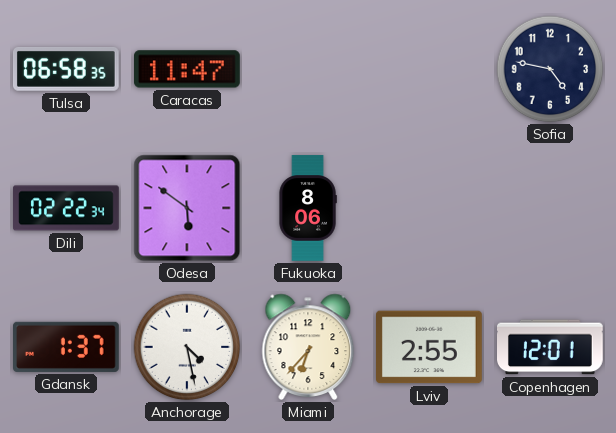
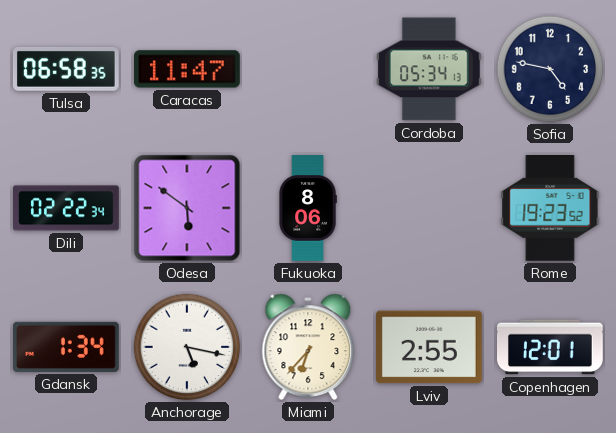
Cordoba: none -> 05:34
Rome: none -> 19:23
Gdansk: 1:37 -> 1:34
Anchorage: 4:28 -> 5:17
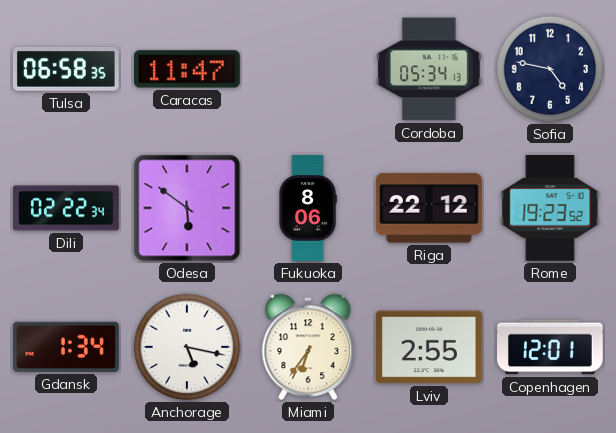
Riga: none -> 22:12
Miami: 6:37 -> 6:36
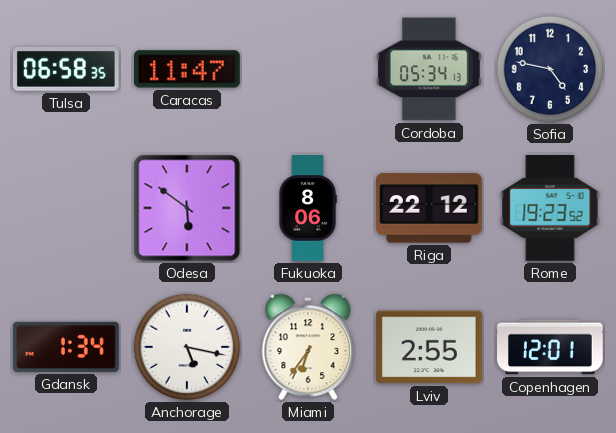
Dili: 02:22 -> none
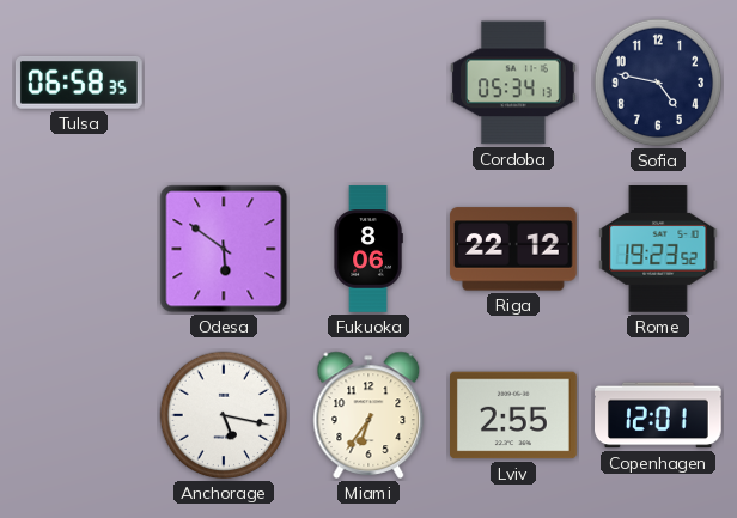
Caracas: 11:47 -> none
Gdansk: 1:34 -> none
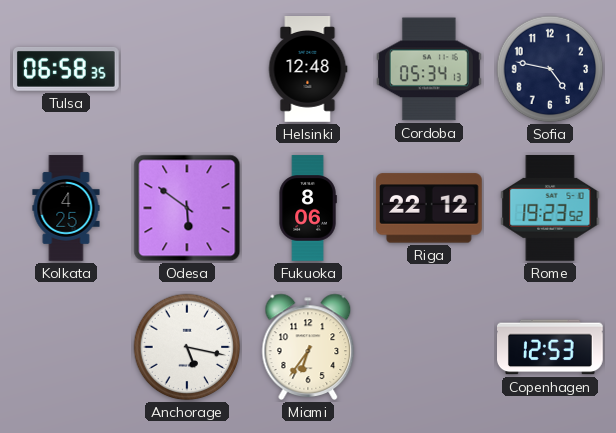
Helsinki: none -> 12:48
Kolkata: none -> 4:25
Lviv: 2:55 -> none
Copenhagen: 12:01 -> 12:53
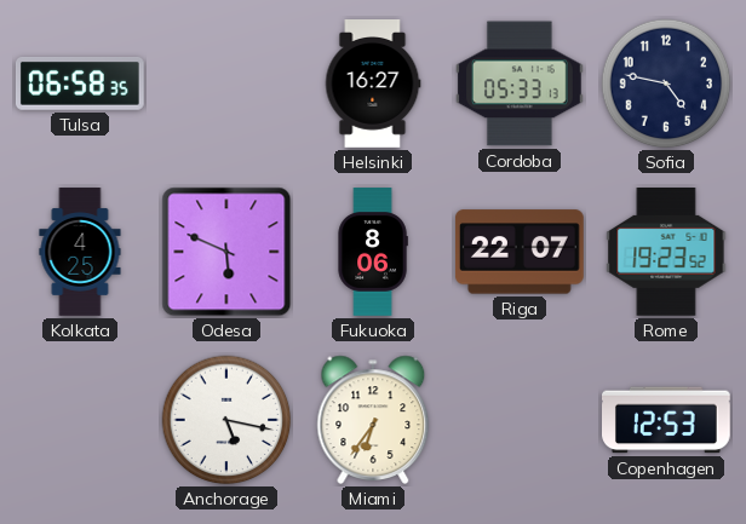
Helsinki: 12:48 -> 16:27
Cordoba: 05:34 -> 05:33
Odesa: 5:51 -> 5:49
Riga: 22:12 -> 22:07
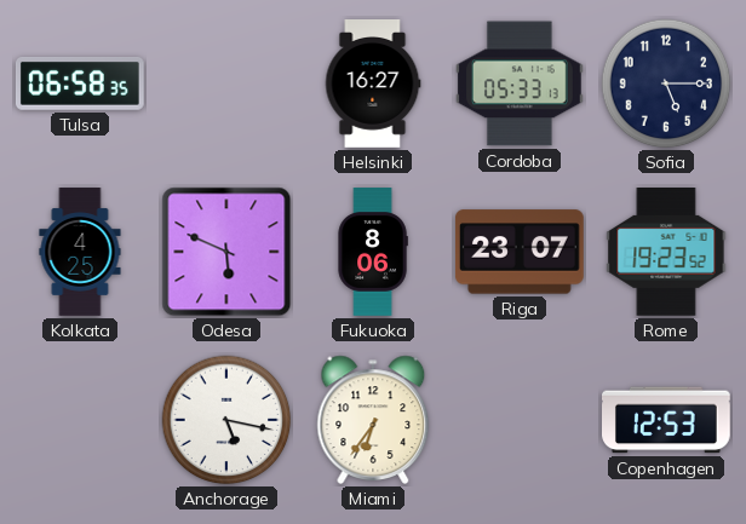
Sofia: 4:47 -> 5:15
Riga: 22:07 -> 23:07
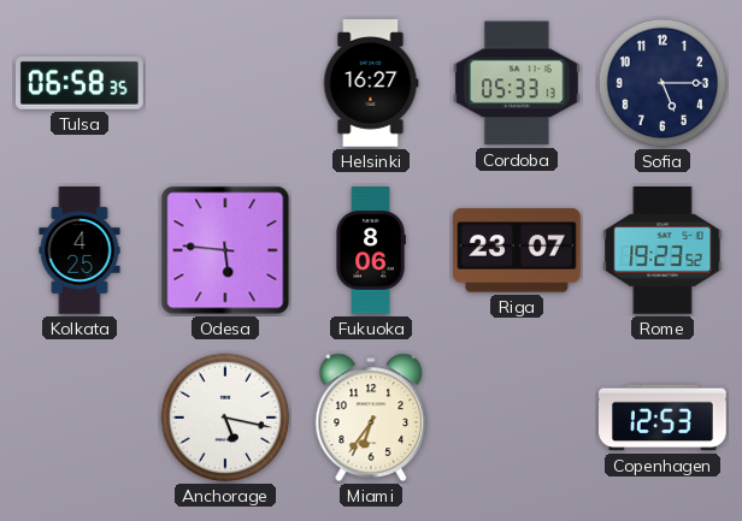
Odesa: 5:49 -> 5:46
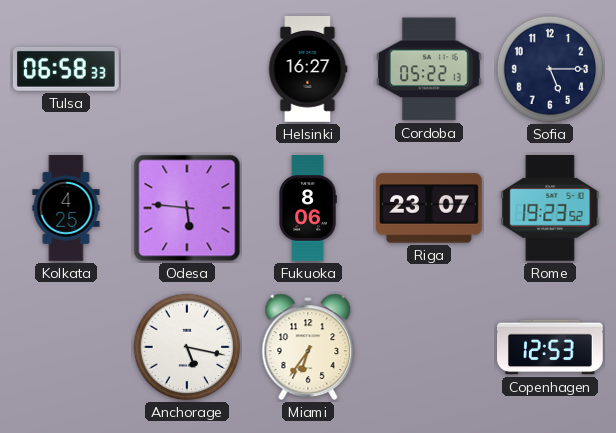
Tulsa: 06:58:35 -> 06:58:33
Cordoba: 05:33 -> 05:22
